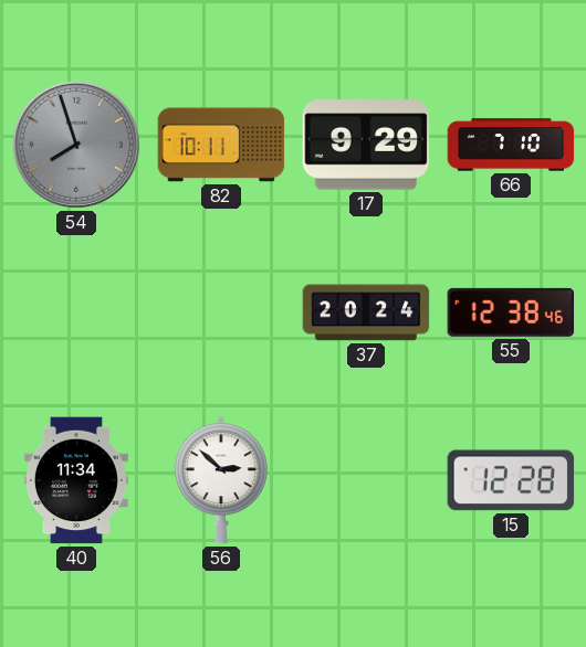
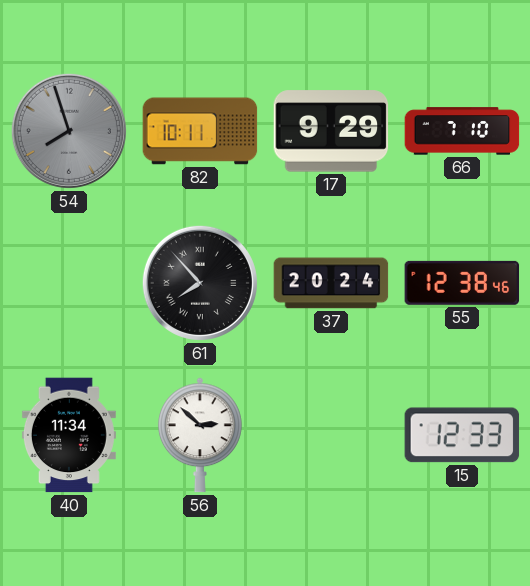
61: none -> 7:53
15: 12:28 -> 12:33
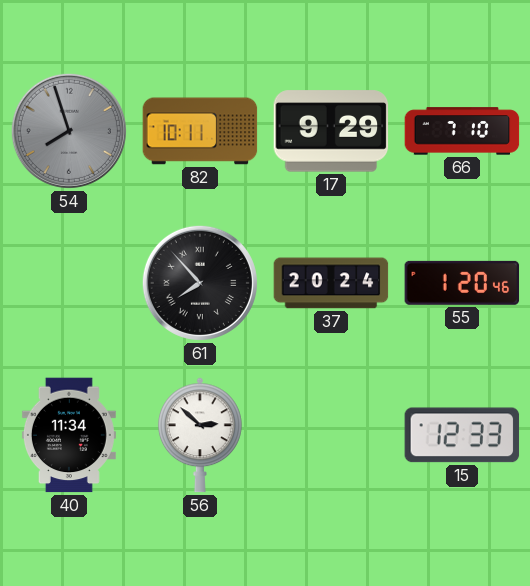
55: 12:38 -> 1:20
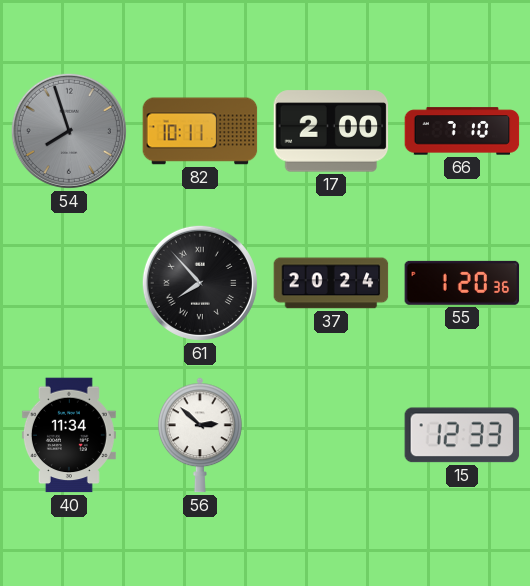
17: 9:29 -> 2:00
55: 1:20:46 -> 1:20:36
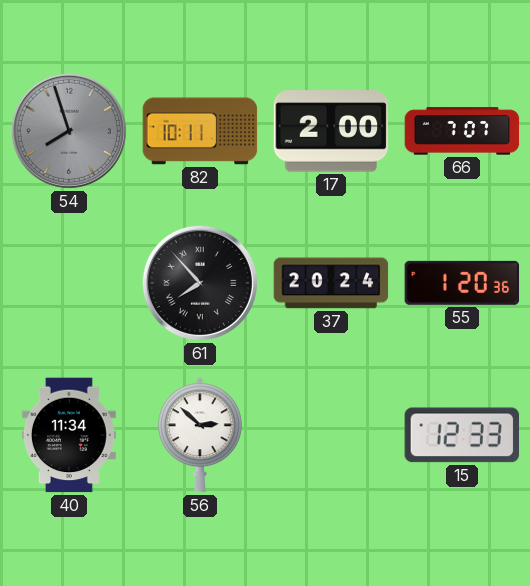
66: 7:10 -> 7:07
